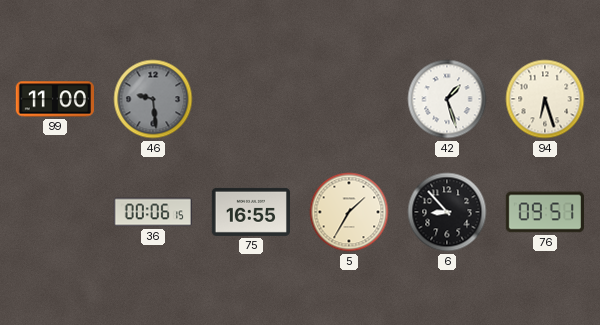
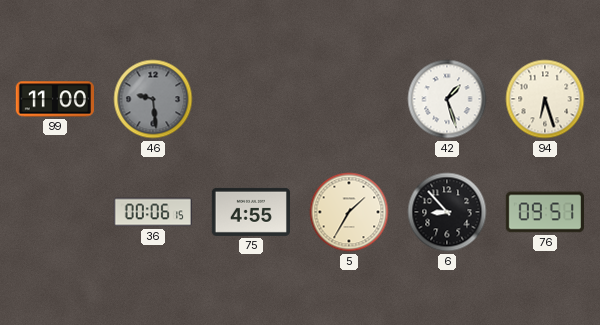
75: 16:55 -> 4:55
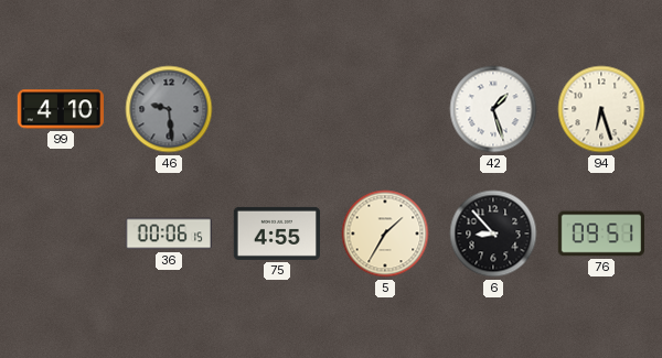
99: 11:00 -> 4:10
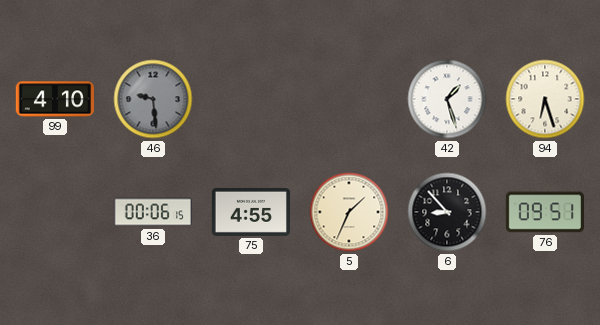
5: 1:35 -> 1:34
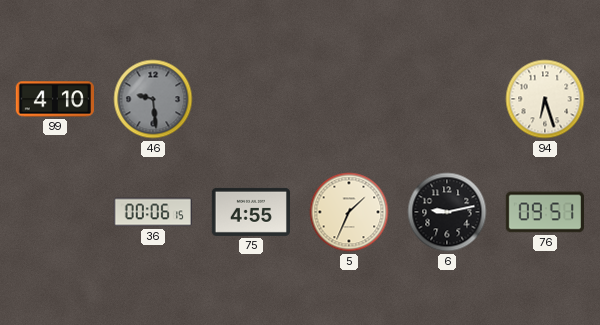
42: 1:27 -> none
6: 8:53 -> 9:13
